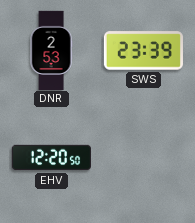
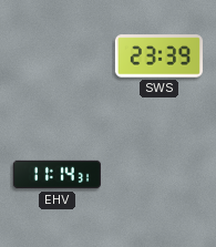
DNR: 2:53 -> none
EHV: 12:20 -> 11:14
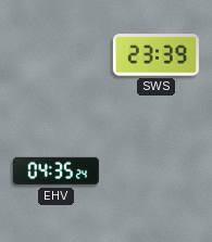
EHV: 11:14 -> 04:35
